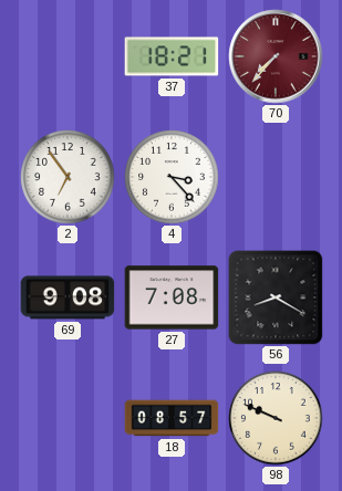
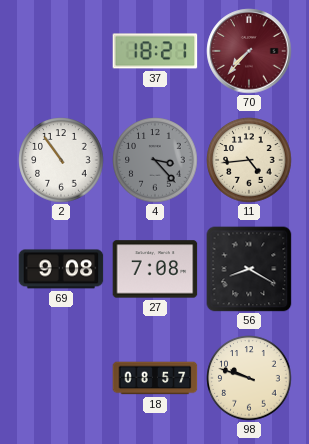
2: 6:54 -> 10:54
4 dial: white -> grey
11: none -> 4:44
98: 9:49 -> 9:48
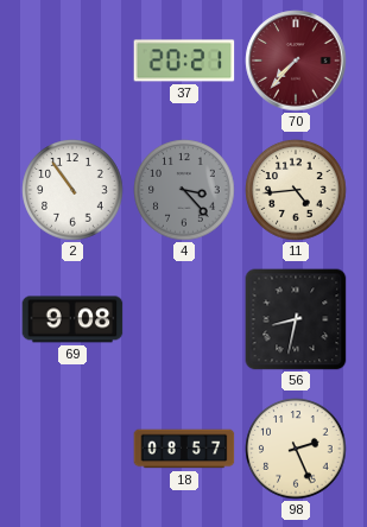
37: 18:21 -> 20:21
27: 7:08 -> none
56: 8:20 -> 8:32
98: 9:48 -> 2:26
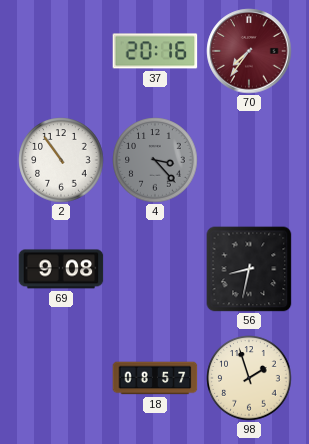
37: 20:21 -> 20:16
70: 7:37 -> 7:36
11: 4:44 -> none
98: 2:26 -> 1:57
